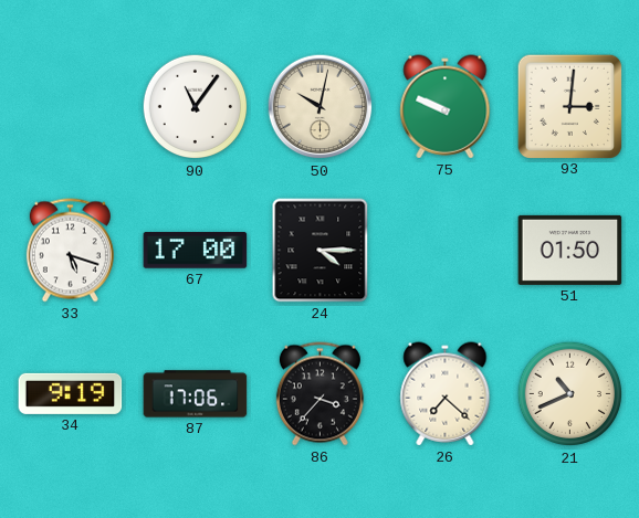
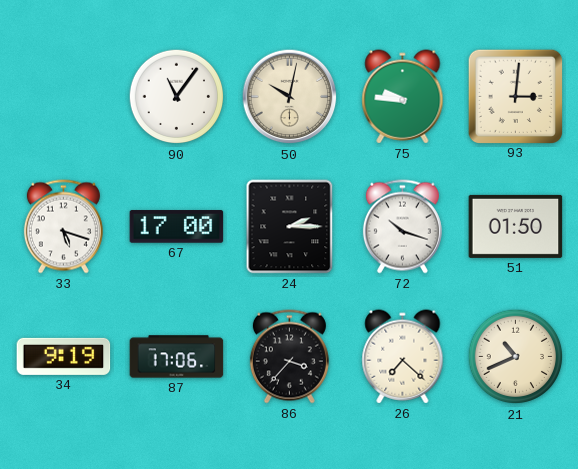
75: 9:49 -> 9:46
24: 4:15 -> 2:15
72: none -> 10:18
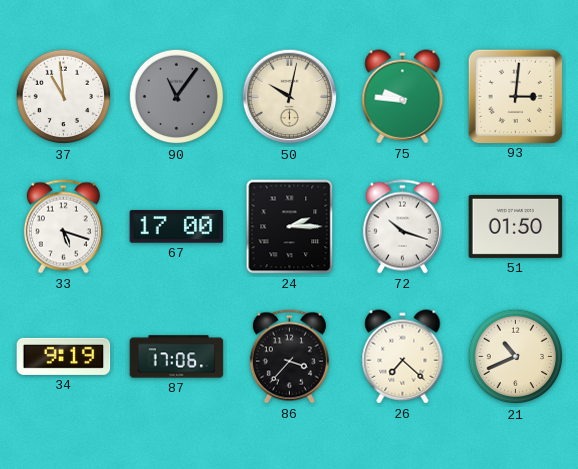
37: none -> 10:59
90 dial: white -> grey
